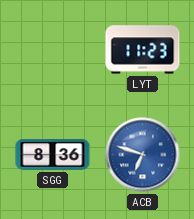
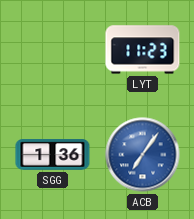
SGG: 8:36 -> 1:36
ACB: 6:48 -> 7:06
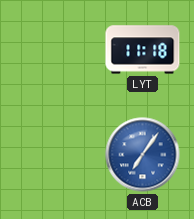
LYT: 11:23 -> 11:18
SGG: 1:36 -> none
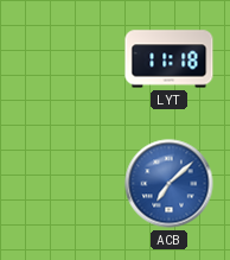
ACB: 7:06 -> 7:08
